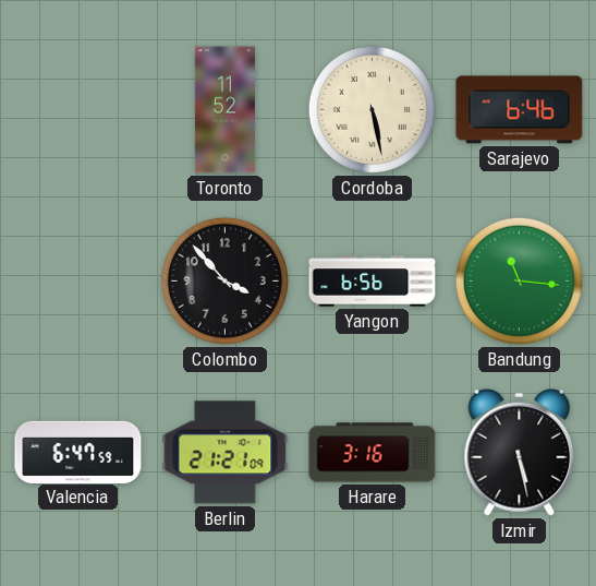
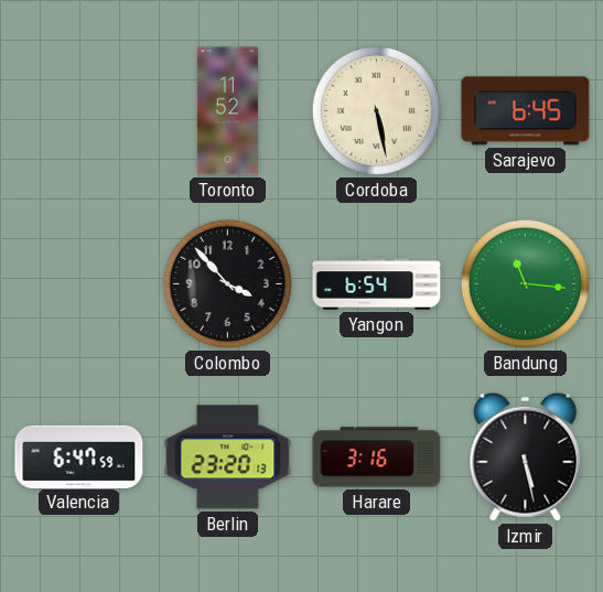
Sarajevo: 6:46 -> 6:45
Yangon: 6:56 -> 6:54
Berlin: 21:21 -> 23:20
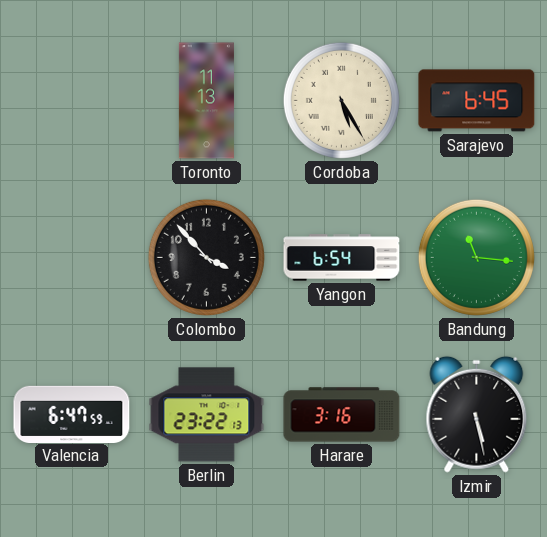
Toronto: 11:52 -> 11:13
Cordoba: 5:28 -> 5:25
Berlin: 23:20 -> 23:22
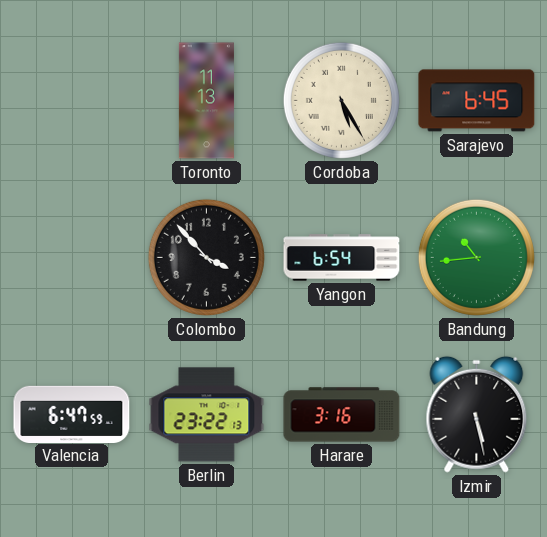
Bandung: 11:16 -> 10:44
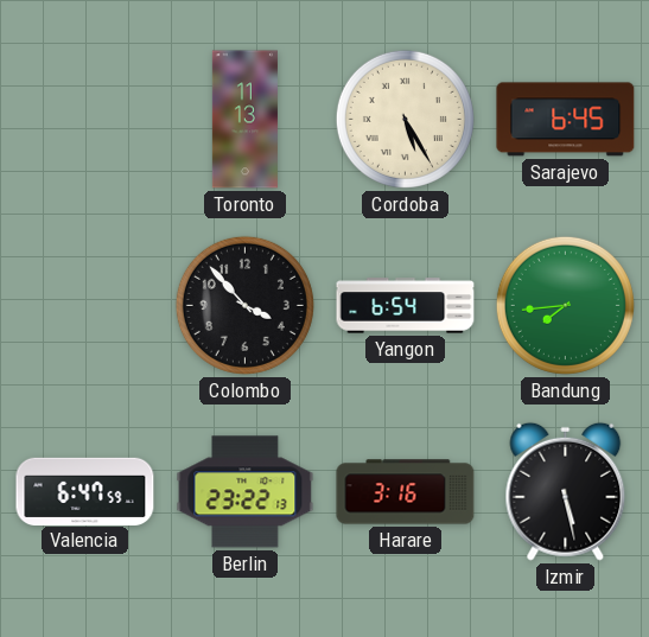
Bandung: 10:44 -> 7:44
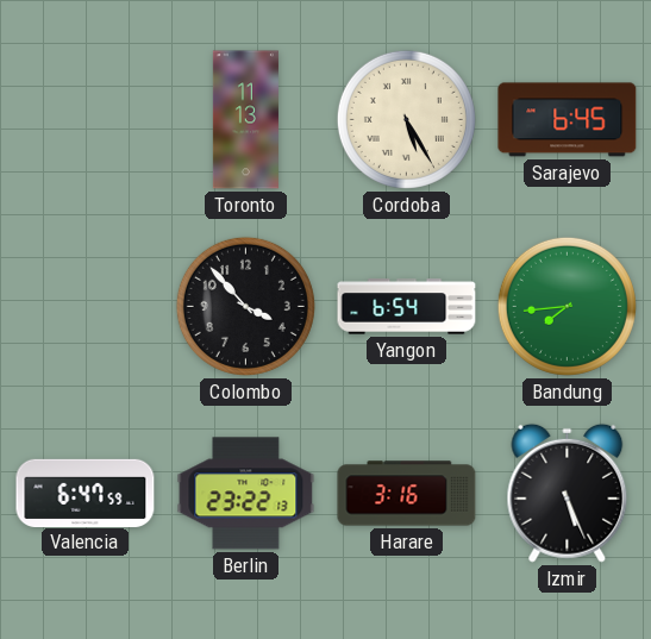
Izmir: 5:28 -> 5:26
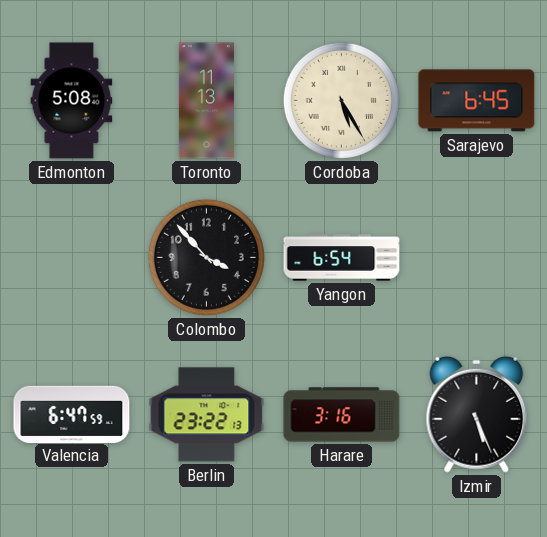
Edmonton: none -> 5:08
Bandung: 7:44 -> none
